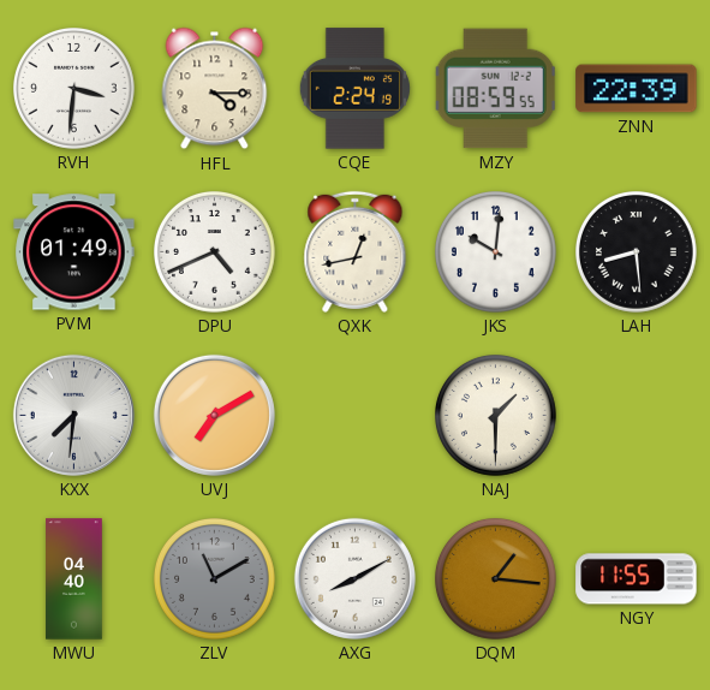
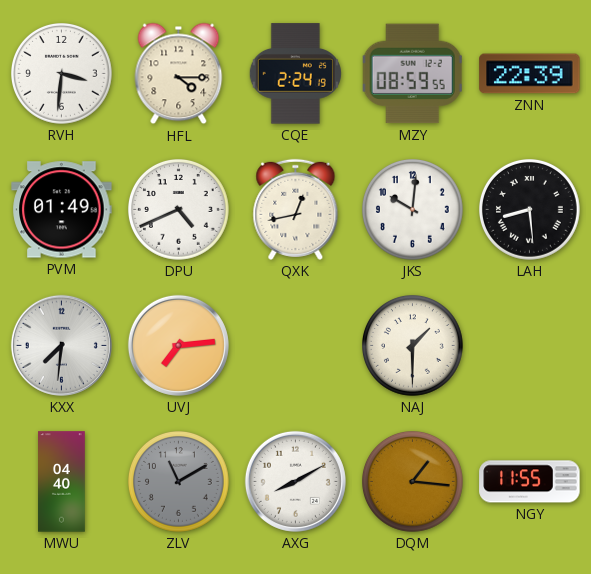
UVJ: 7:10 -> 7:14
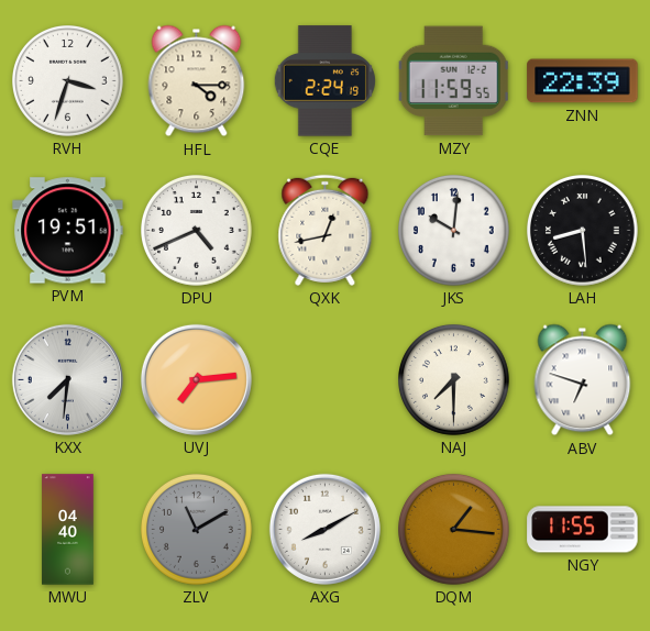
RVH: 3:31 -> 3:33
MZY: 08:59 -> 11:59
PVM: 01:49 -> 19:51
NAJ: 1:30 -> 7:30
ABV: none -> 6:48
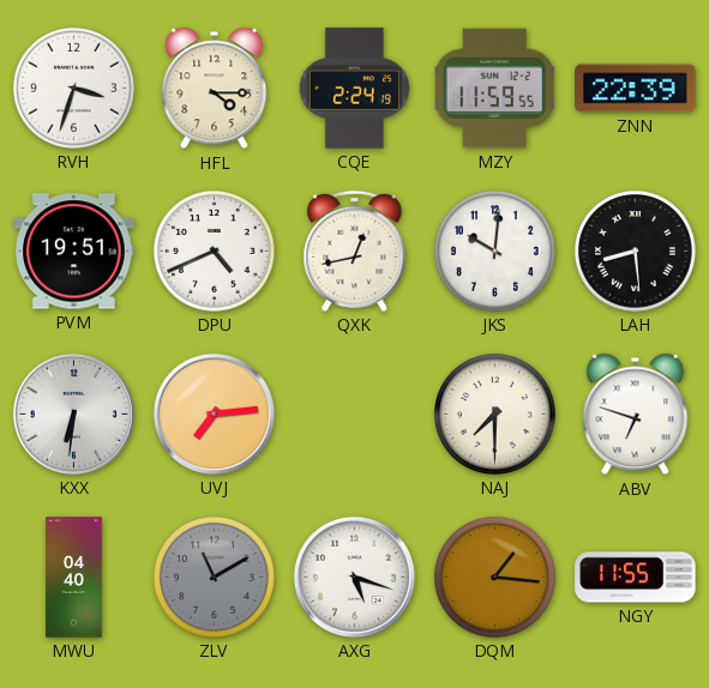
KXX: 7:31 -> 6:31
AXG: 8:10 -> 5:18
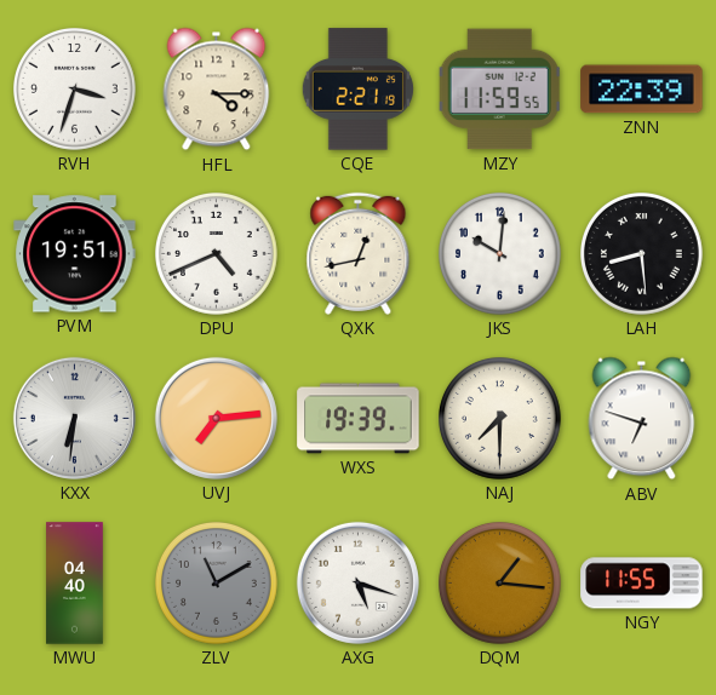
CQE: 2:24 -> 2:21
WXS: none -> 19:39
